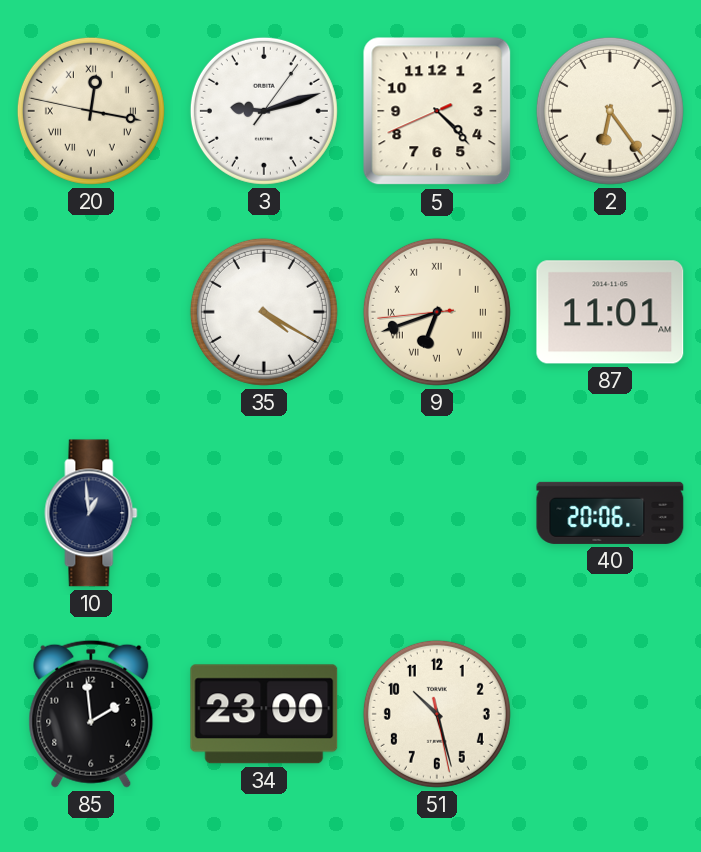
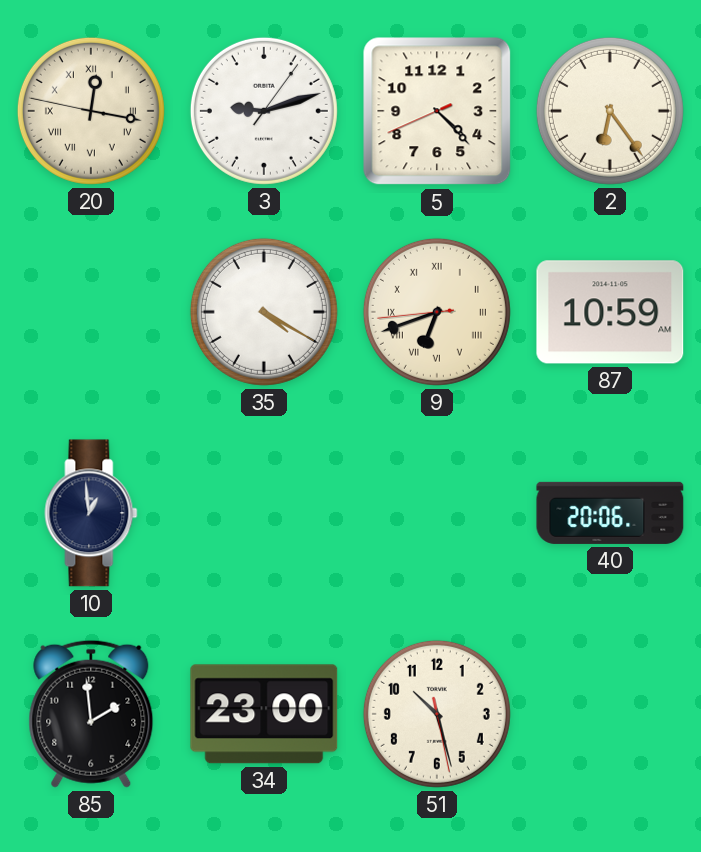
87: 11:01 -> 10:59
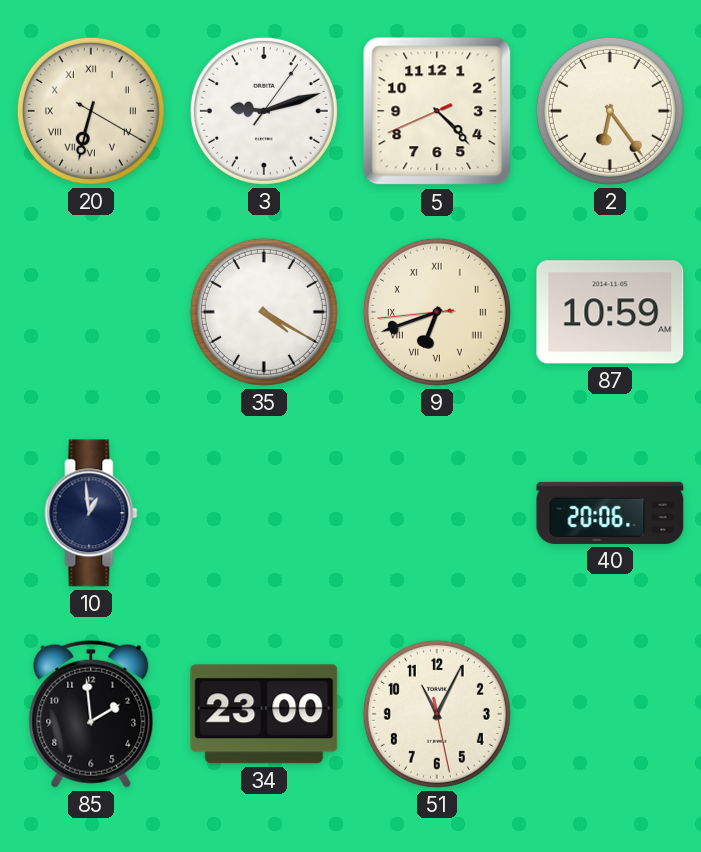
20: 12:16 -> 6:32
51: 10:27 -> 11:04
